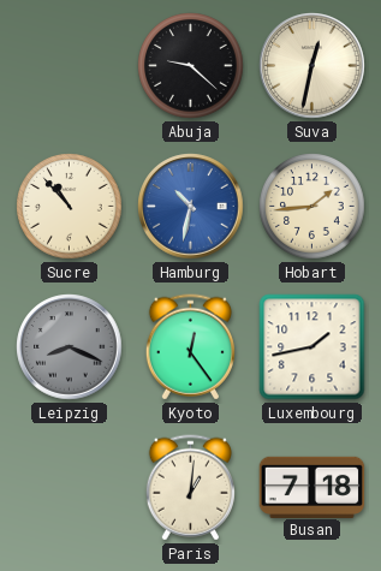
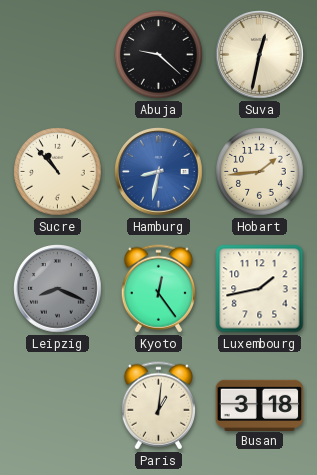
Hamburg: 10:32 -> 8:32
Busan: 7:18 -> 3:18
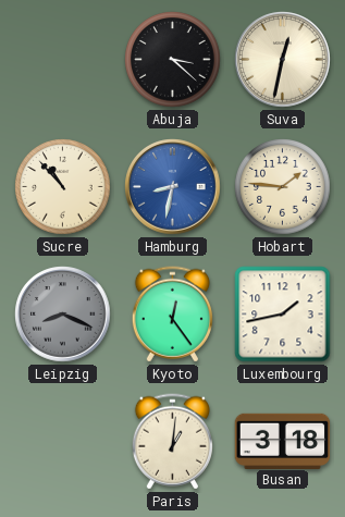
Abuja: 9:22 -> 3:22
Hobart: 1:44 -> 1:46
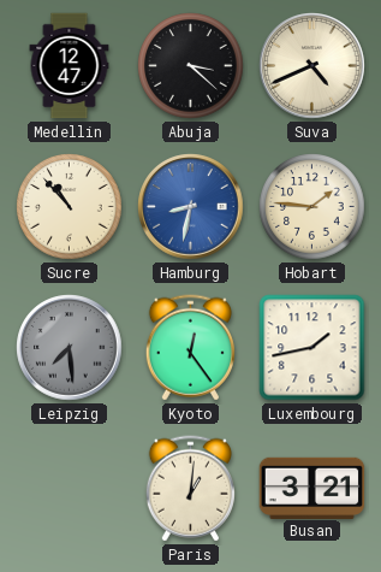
Medellin: none -> 12:47
Suva: 12:32 -> 4:41
Leipzig: 8:19 -> 7:29
Busan: 3:18 -> 3:21
